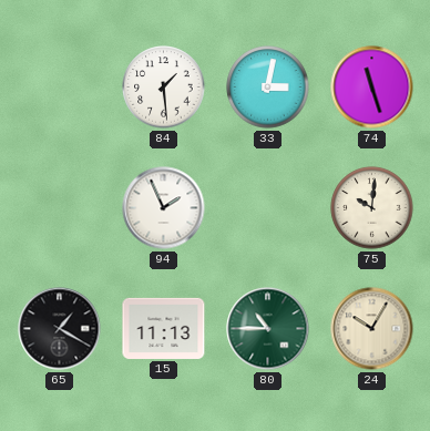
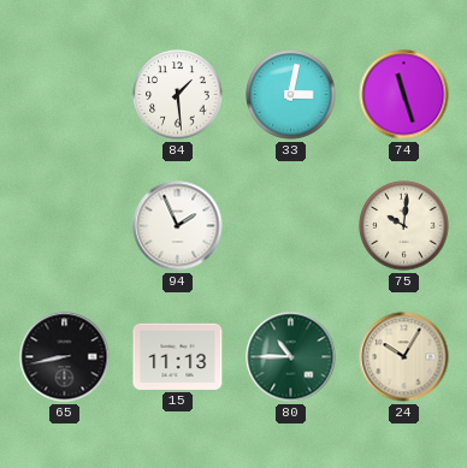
65: 1:20 -> 8:43
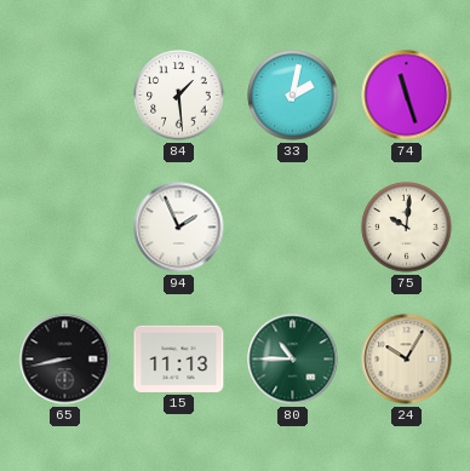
33: 3:02 -> 2:02
